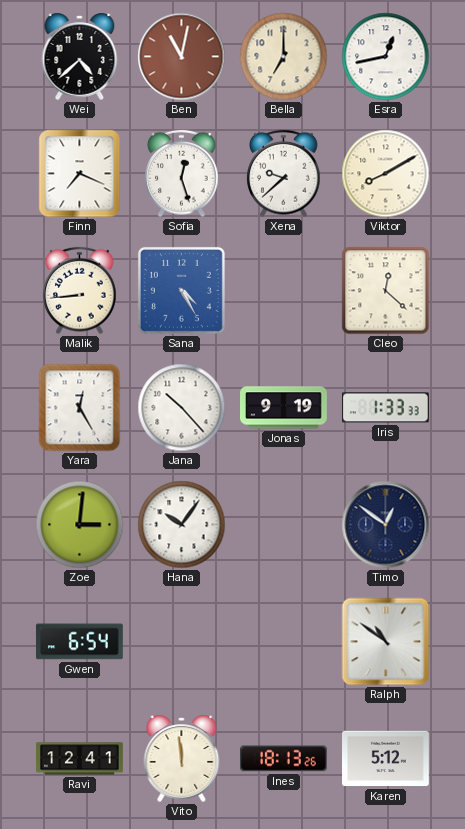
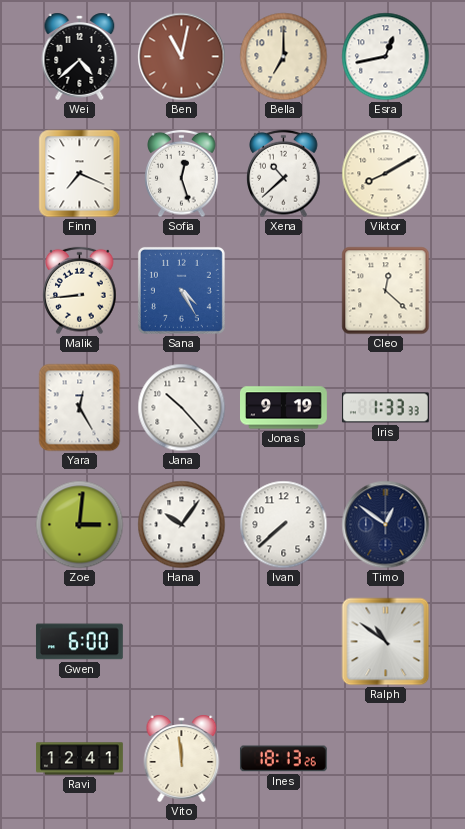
Xena: 9:38 -> 10:38
Ivan: none -> 7:38
Gwen: 6:54 -> 6:00
Karen: 5:12 -> none
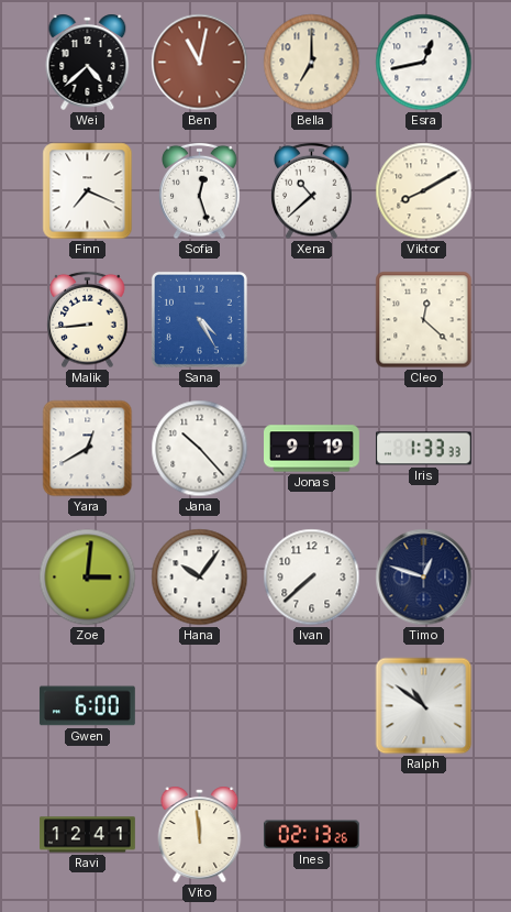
Yara: 12:25 -> 12:40
Timo: 12:51 -> 12:48
Ines: 18:13 -> 02:13
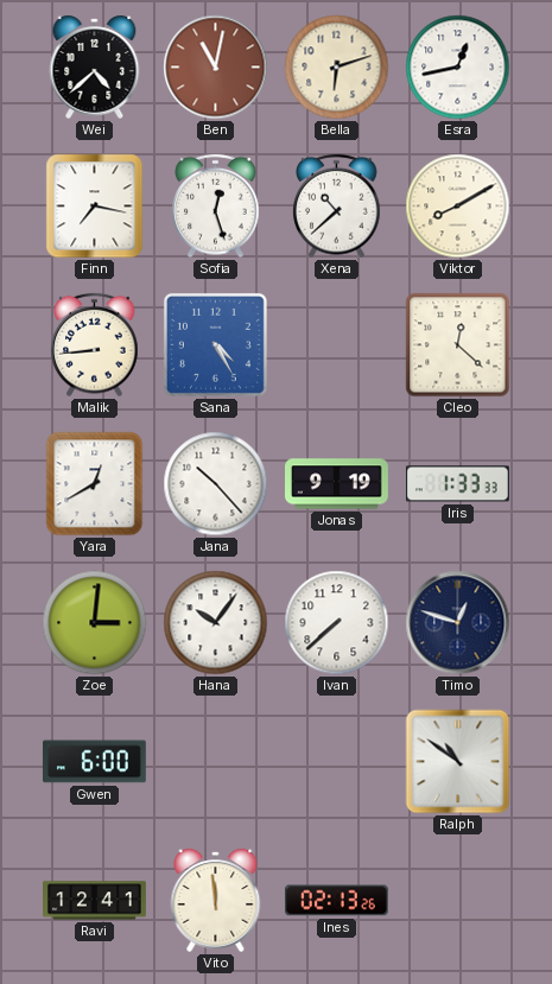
Bella: 7:00 -> 6:12
Finn: 7:19 -> 7:17
